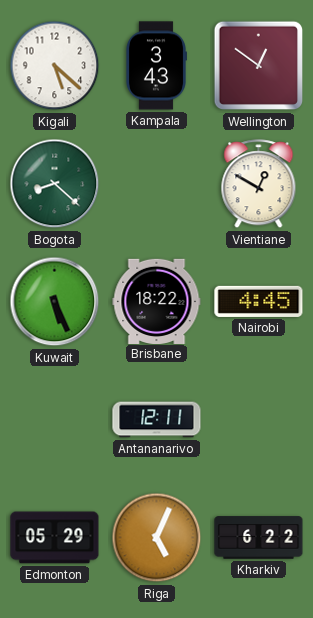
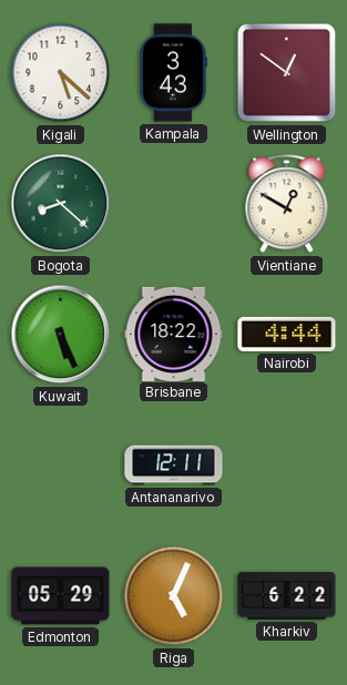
Nairobi: 4:45 -> 4:44
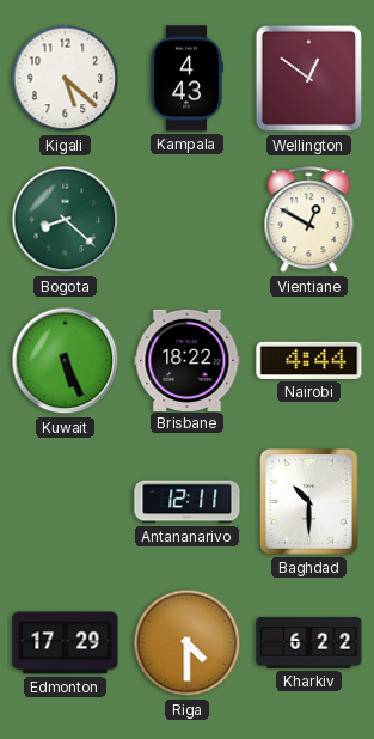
Kampala: 3:43 -> 4:43
Baghdad: none -> 10:30
Edmonton: 05:29 -> 17:29
Riga: 5:04 -> 4:30
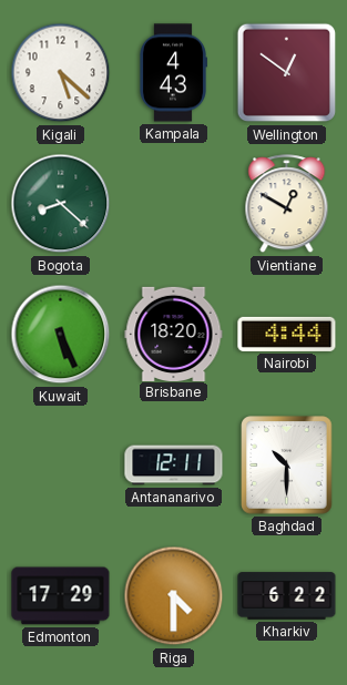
Brisbane: 18:22 -> 18:20
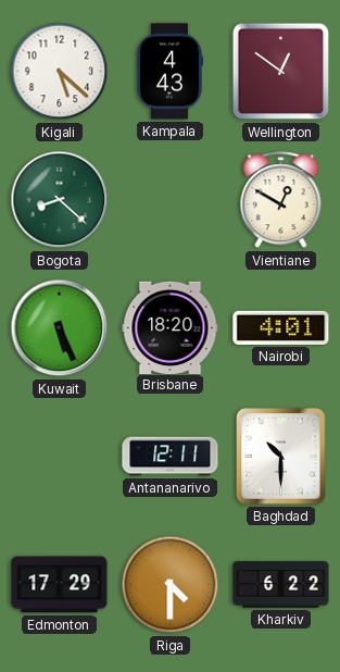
Nairobi: 4:44 -> 4:01
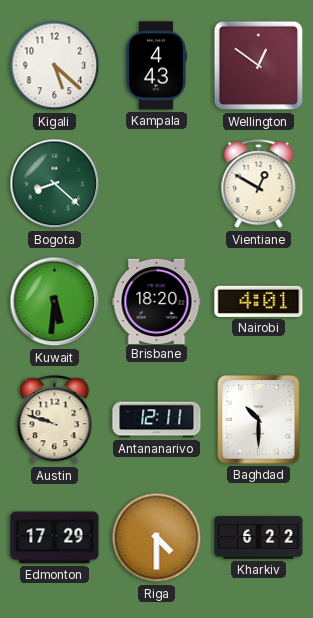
Kuwait: 5:26 -> 5:31
Austin: none -> 9:48
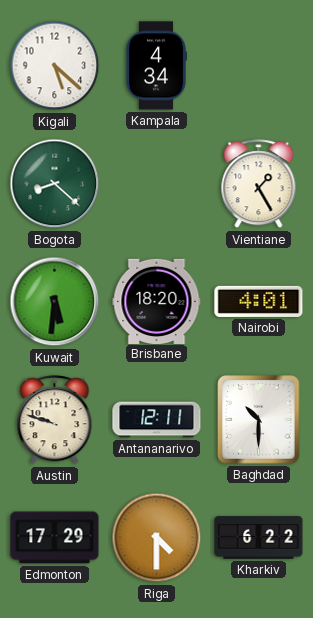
Kampala: 4:43 -> 4:34
Wellington: 12:51 -> none
Vientiane: 12:50 -> 1:25
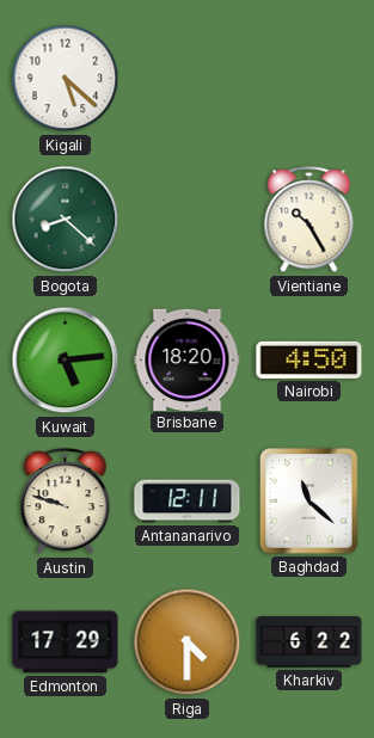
Kampala: 4:34 -> none
Vientiane: 1:25 -> 10:25
Kuwait: 5:31 -> 5:14
Nairobi: 4:01 -> 4:50
Baghdad: 10:30 -> 11:22
